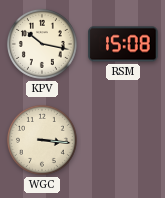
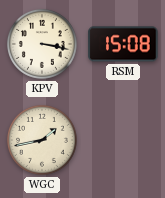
KPV: 10:17 -> 3:17
WGC: 3:16 -> 1:43
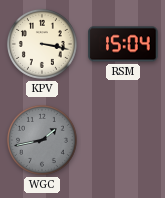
RSM: 15:08 -> 15:04
WGC dial: cream -> grey
